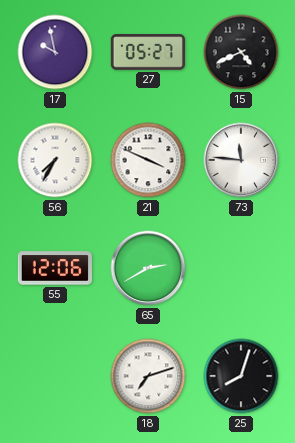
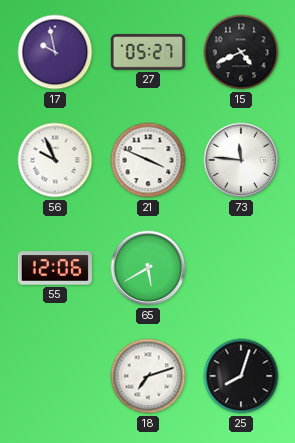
56: 7:35 -> 9:56
65: 2:40 -> 5:40
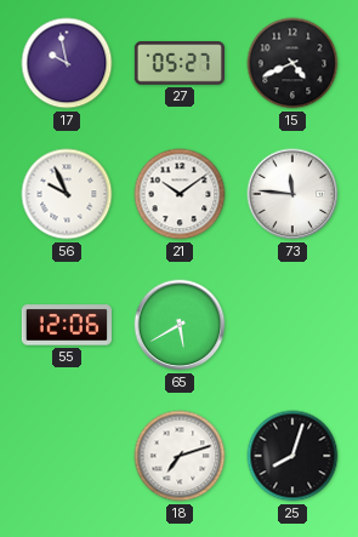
21: 3:49 -> 10:09
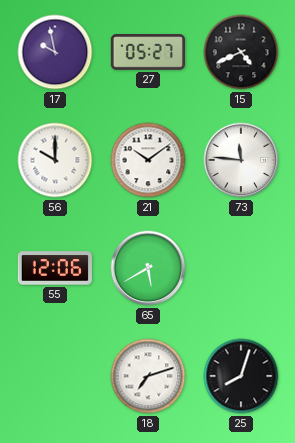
56: 9:56 -> 10:00
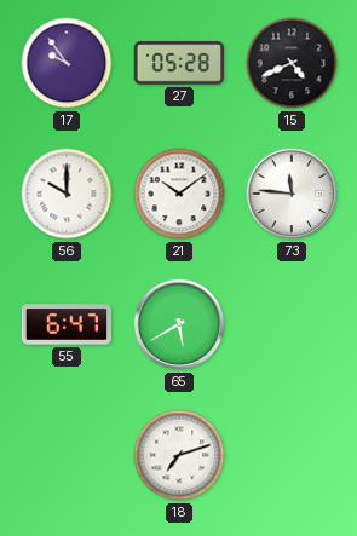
17: 9:58 -> 9:54
27: 05:27 -> 05:28
55: 12:06 -> 6:47
25: 8:03 -> none
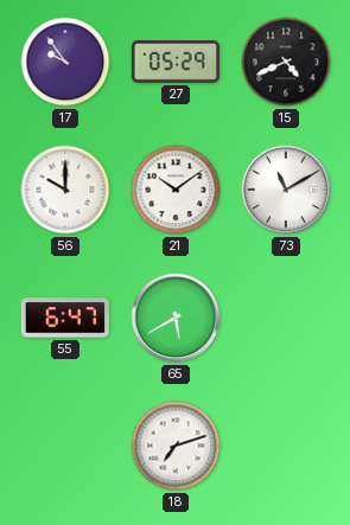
27: 05:28 -> 05:29
73: 11:46 -> 11:10
